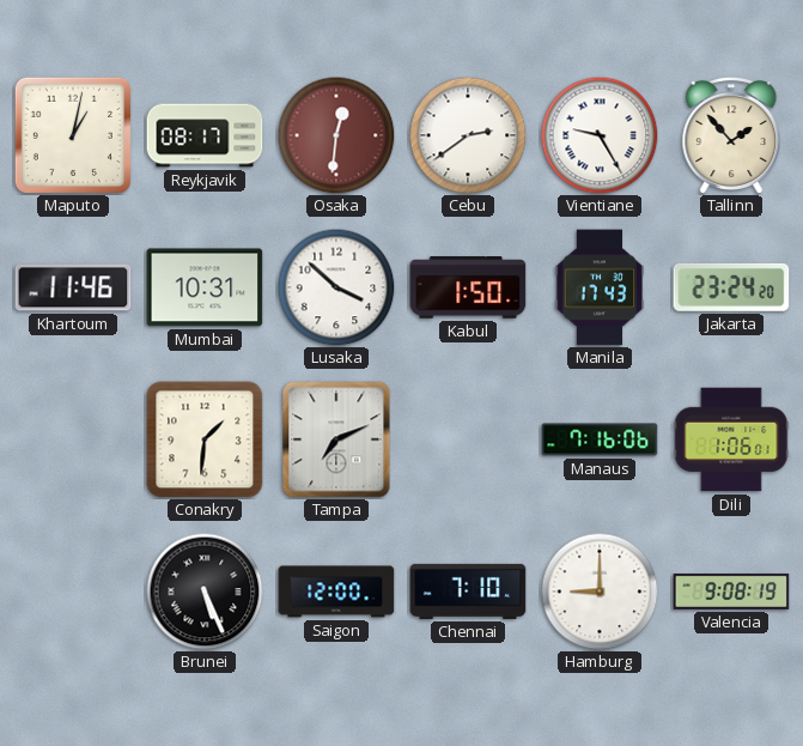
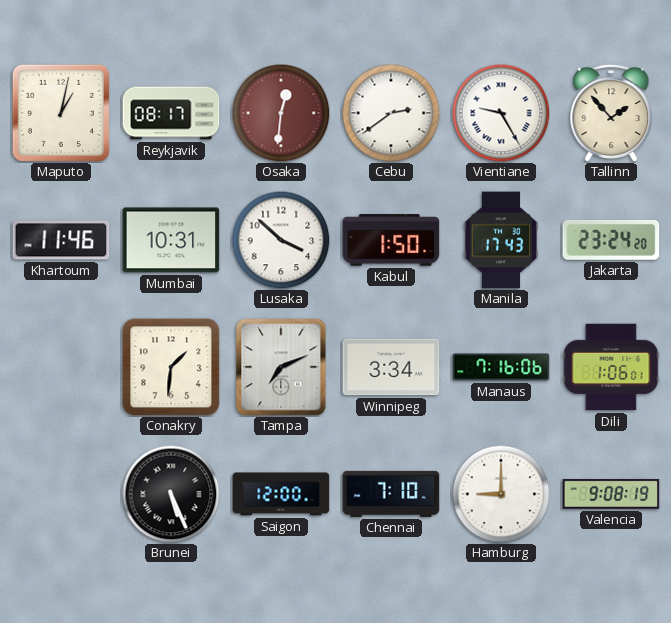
Winnipeg: none -> 3:34
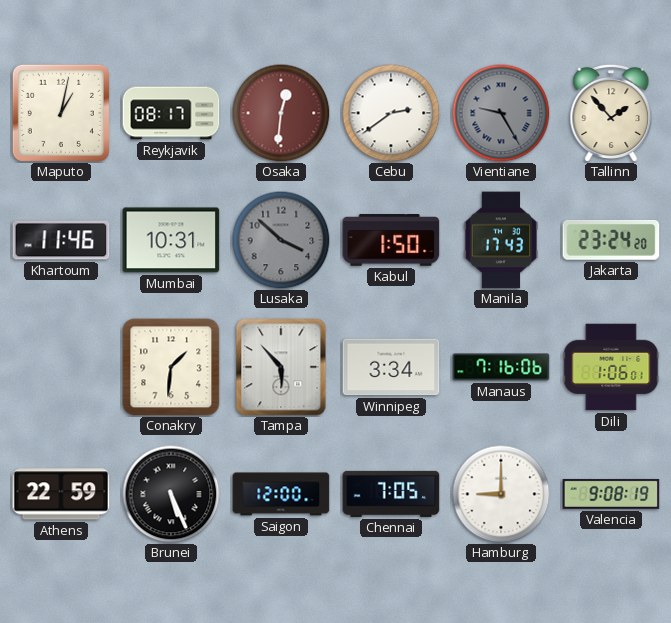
Vientiane dial: white -> grey
Lusaka dial: white -> grey
Tampa: 7:11 -> 5:53
Athens: none -> 22:59
Chennai: 7:10 -> 7:05
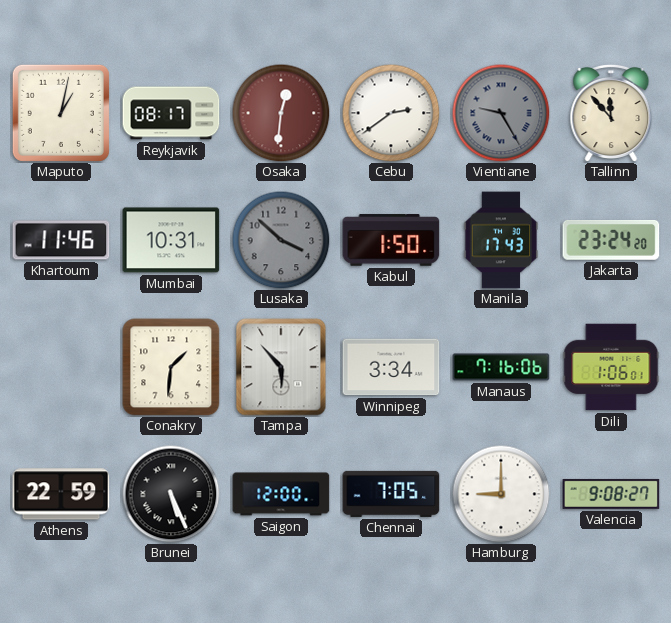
Tallinn: 1:53 -> 11:53
Valencia: 9:08:19 -> 9:08:27
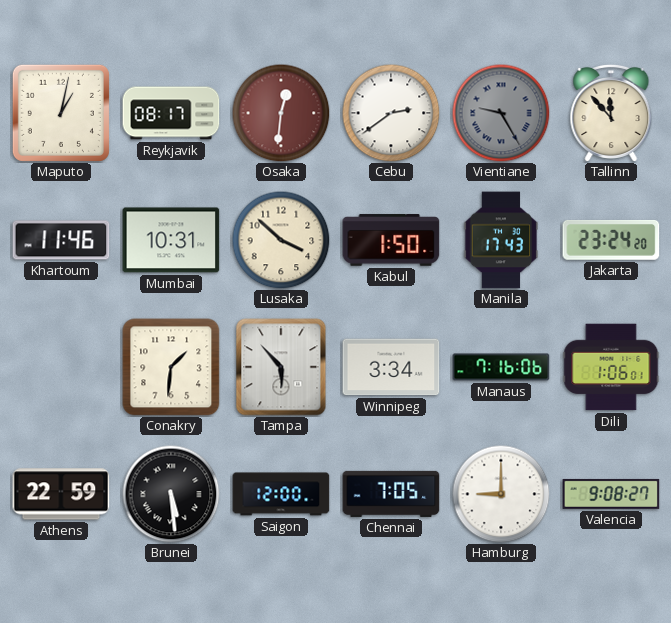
Lusaka dial: grey -> cream
Brunei: 5:26 -> 5:29
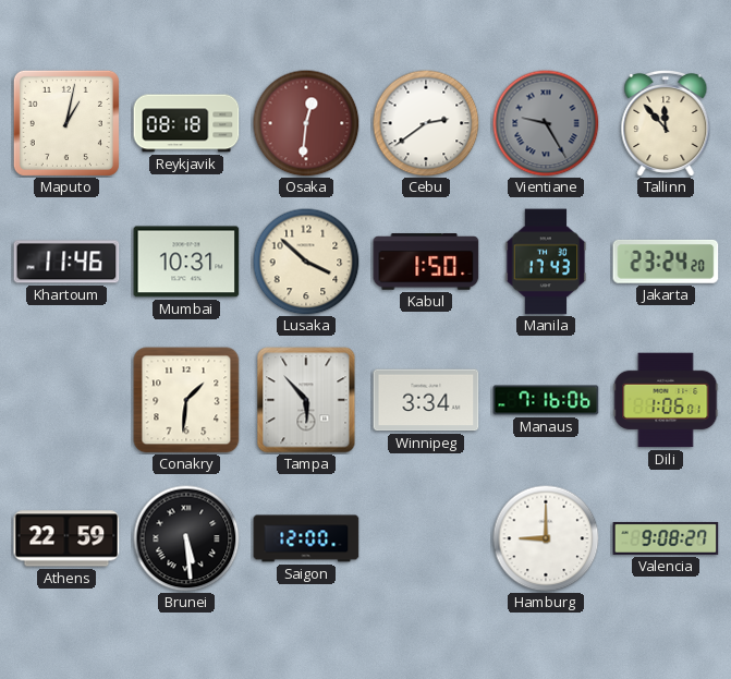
Reykjavik: 08:17 -> 08:18
Chennai: 7:05 -> none
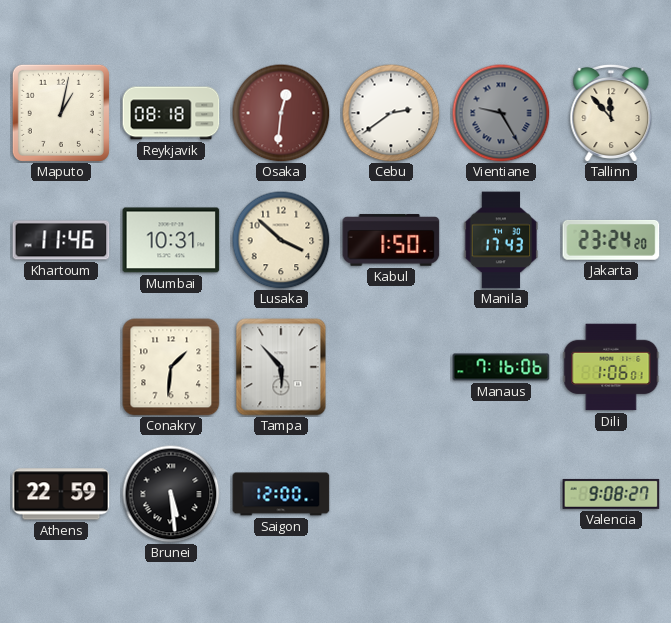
Winnipeg: 3:34 -> none
Hamburg: 9:00 -> none
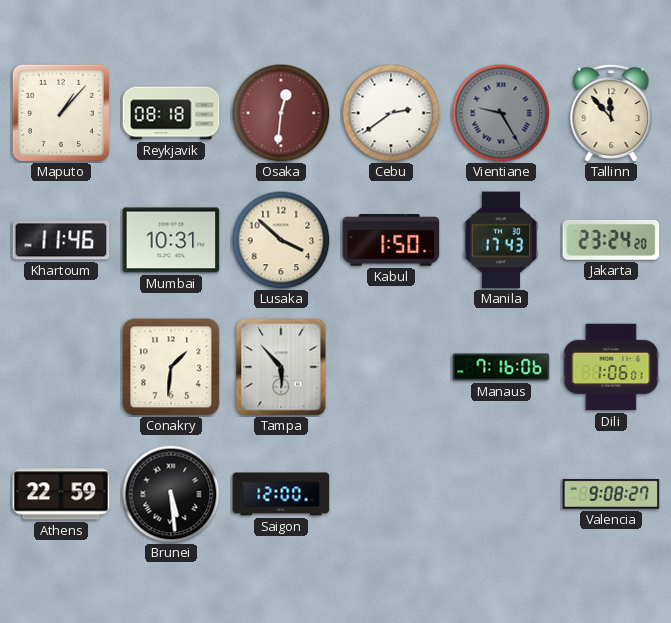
Maputo: 1:02 -> 1:07
